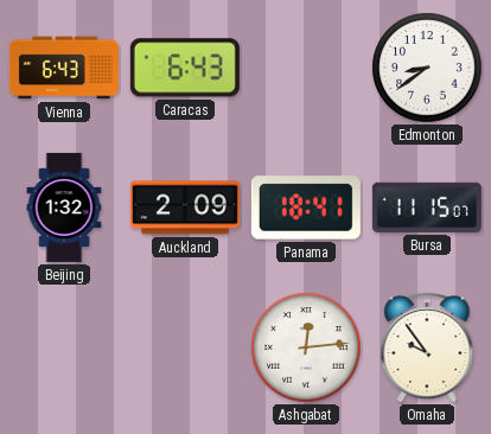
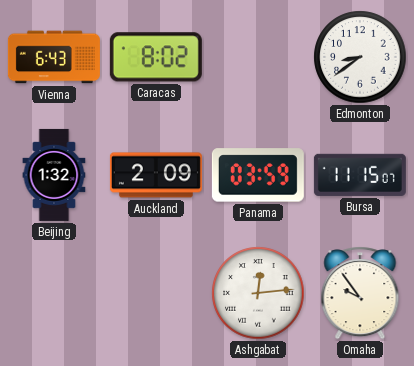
Caracas: 6:43 -> 8:02
Panama: 18:41 -> 03:59
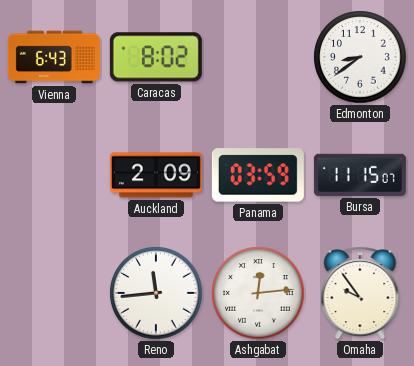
Beijing: 1:32 -> none
Reno: none -> 11:44
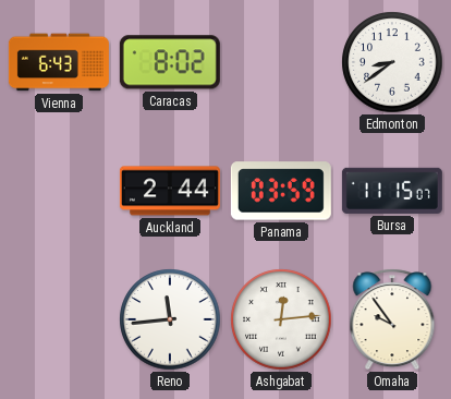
Auckland: 2:09 -> 2:44
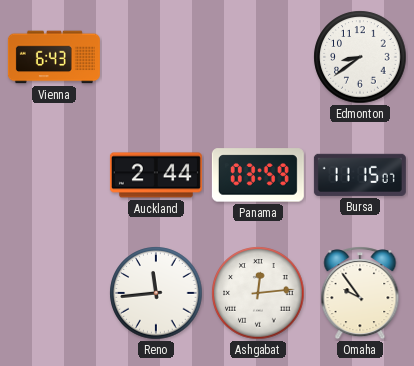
Caracas: 8:02 -> none
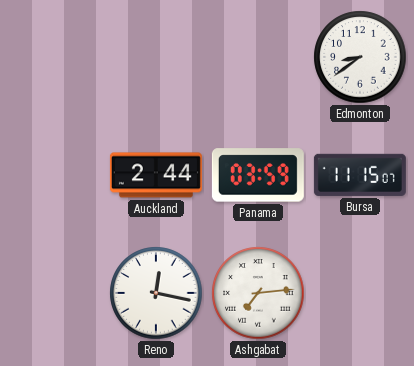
Vienna: 6:43 -> none
Reno: 11:44 -> 12:17
Ashgabat: 12:14 -> 7:14
Omaha: 9:54 -> none
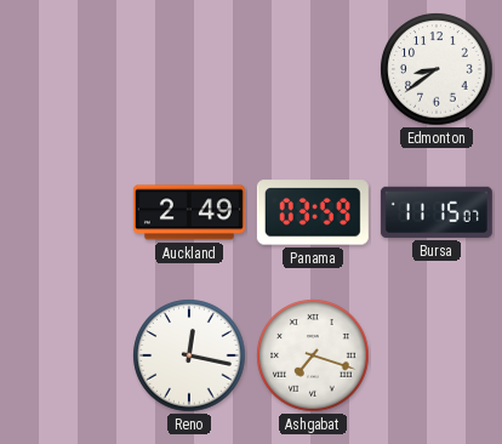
Auckland: 2:44 -> 2:49
Ashgabat: 7:14 -> 7:18
